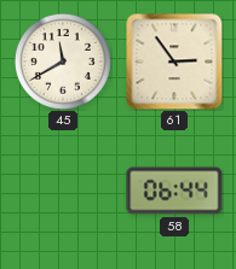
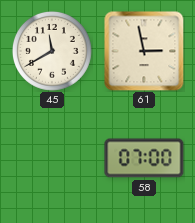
61: 2:54 -> 2:58
58: 06:44 -> 07:00
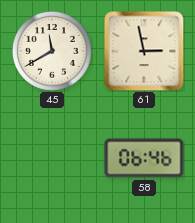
58: 07:00 -> 06:46
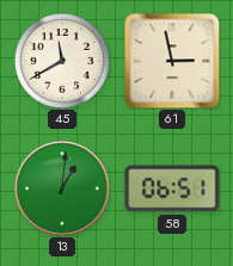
13: none -> 1:01
58: 06:46 -> 06:51
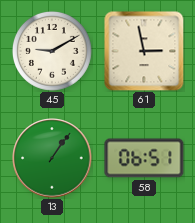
45: 11:40 -> 9:10
13: 1:01 -> 1:06
